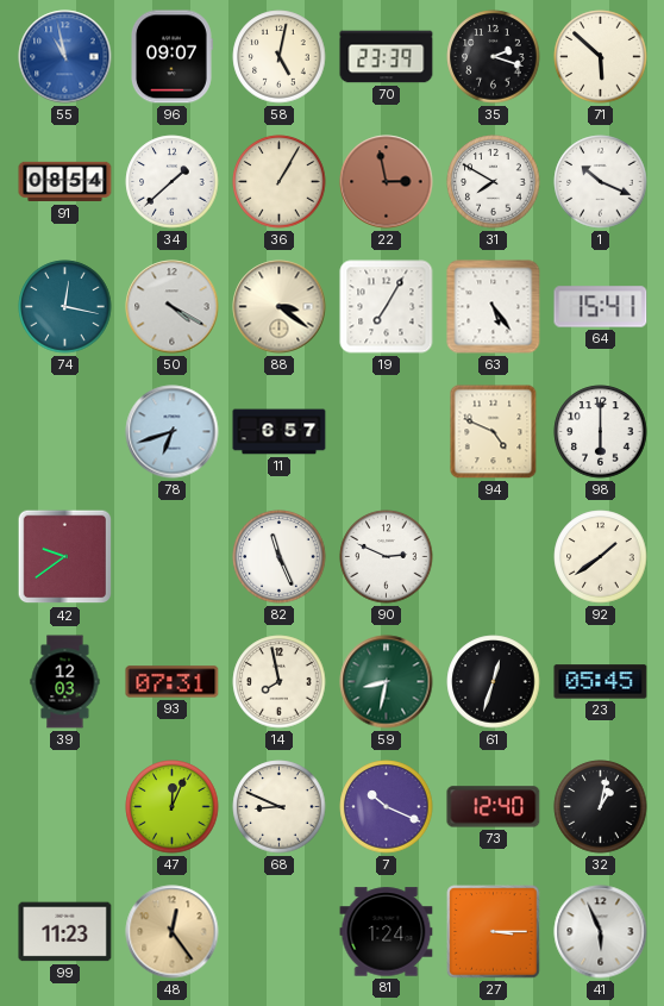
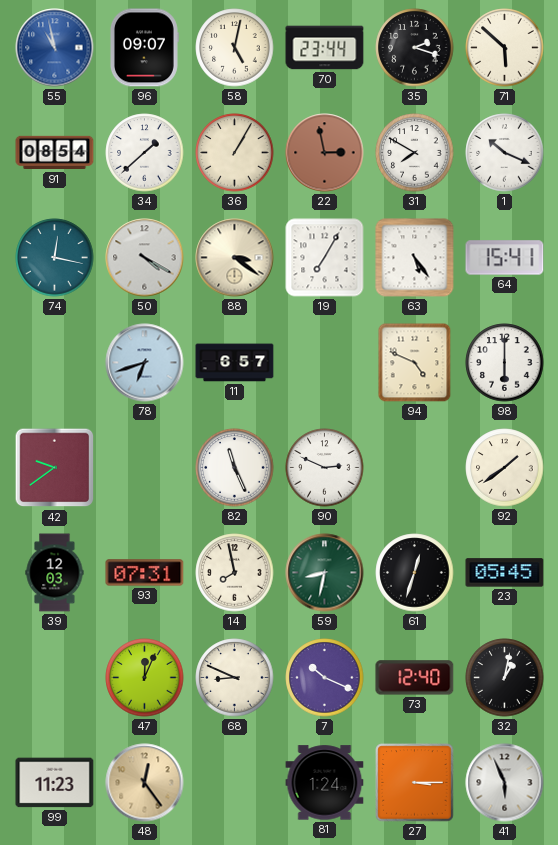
70: 23:39 -> 23:44
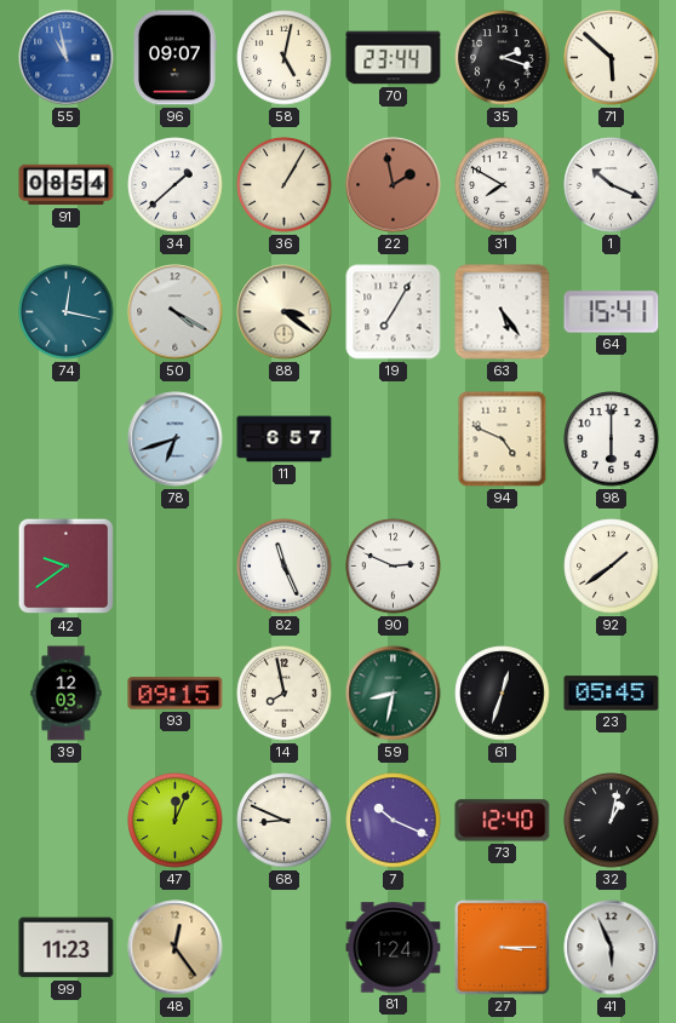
22: 2:58 -> 1:58
93: 07:31 -> 09:15
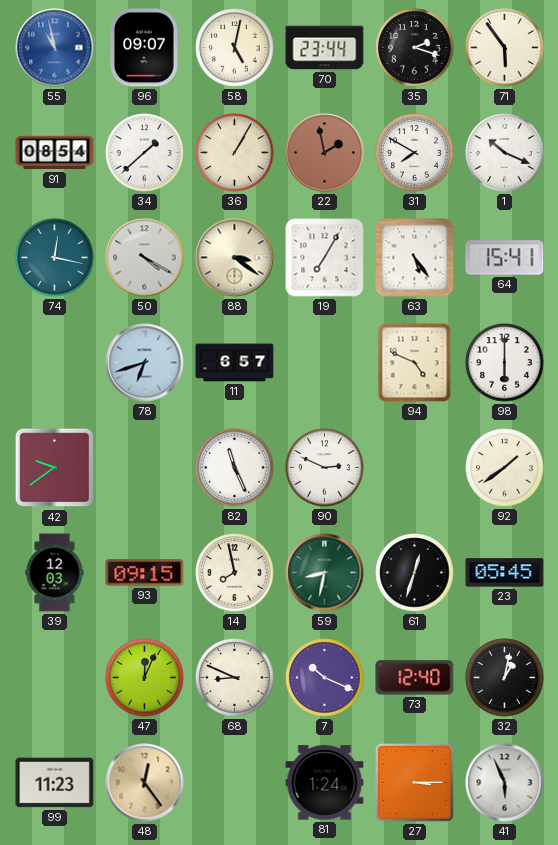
71: 5:52 -> 5:54
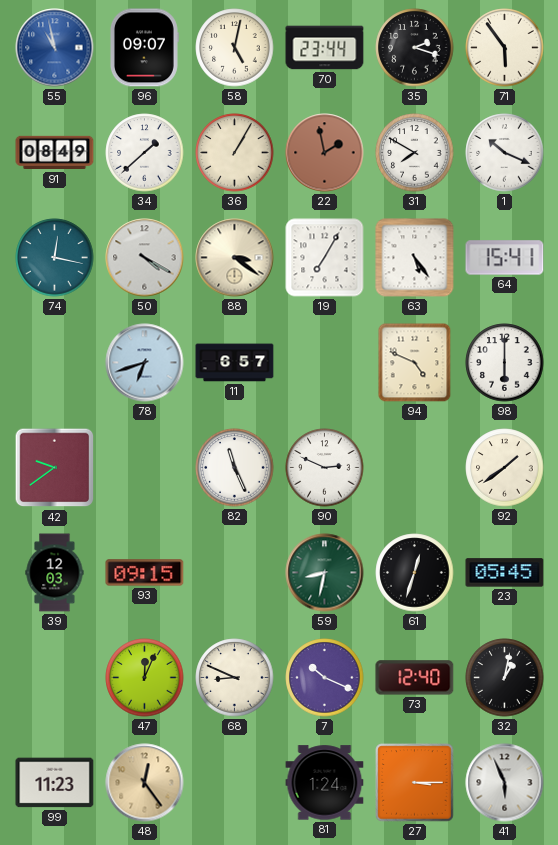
91: 08:54 -> 08:49
14: 7:58 -> none
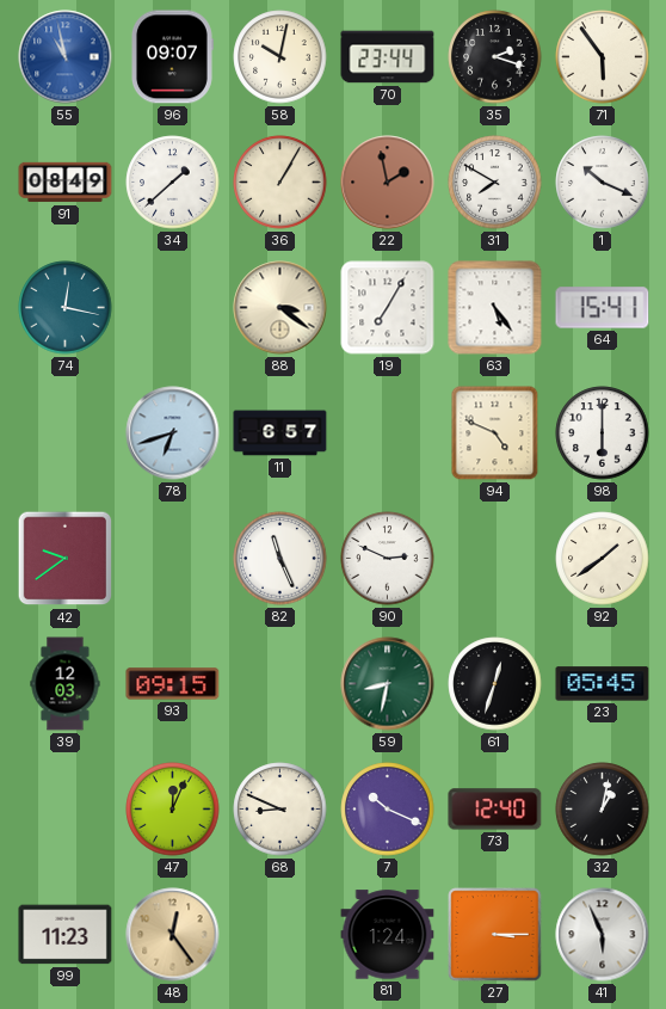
58: 5:02 -> 10:02
50: 4:20 -> none
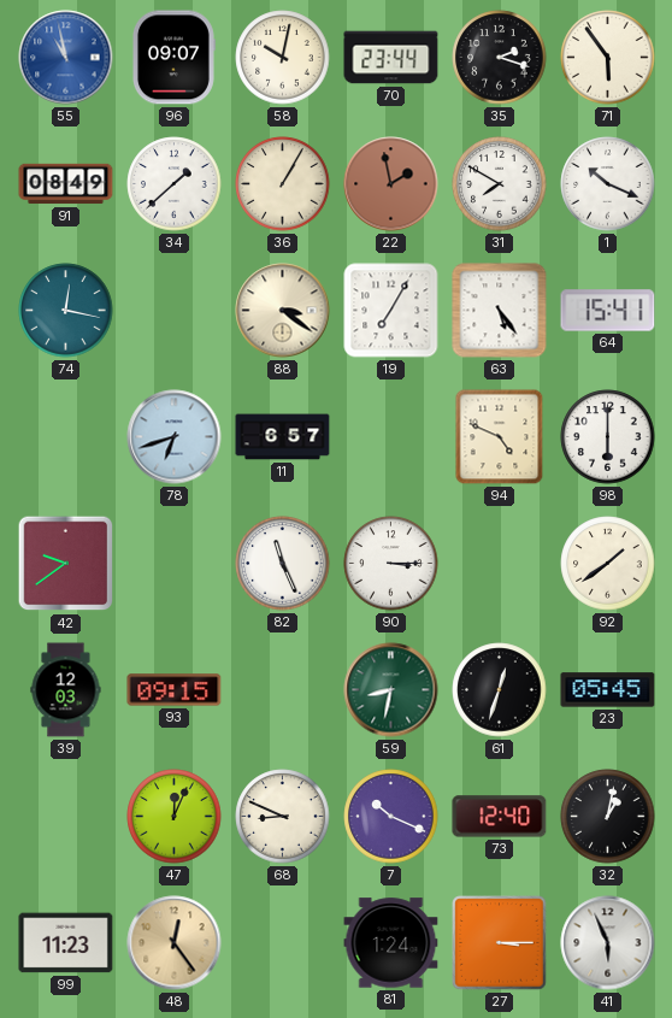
90: 2:49 -> 3:15
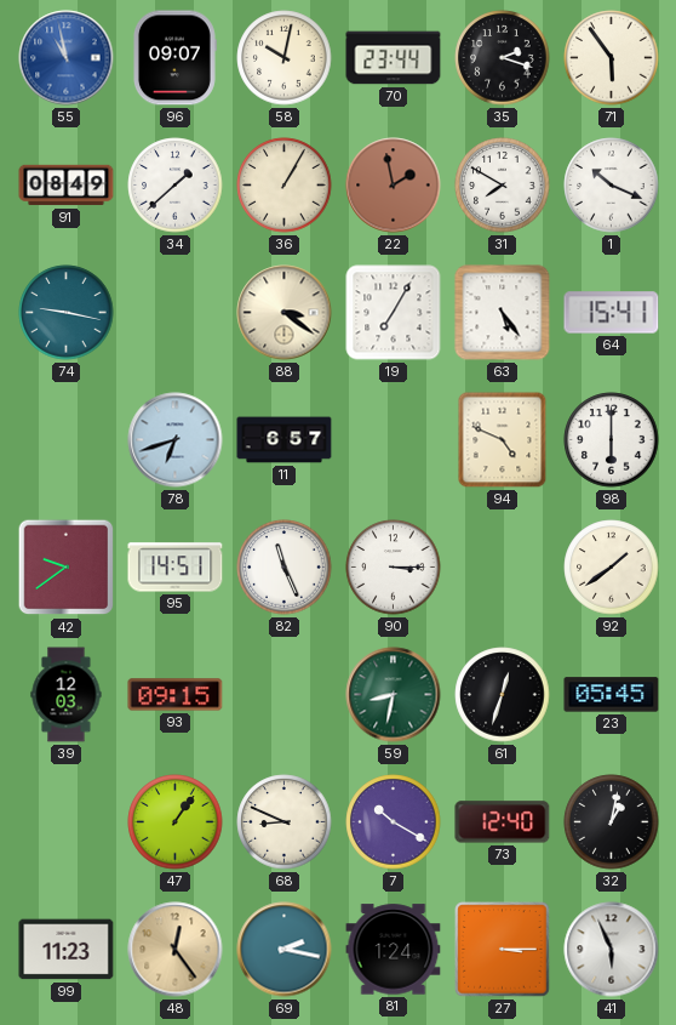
74: 12:17 -> 9:17
95: none -> 14:51
47: 12:04 -> 1:06
7: 10:19 -> 10:20
69: none -> 2:17
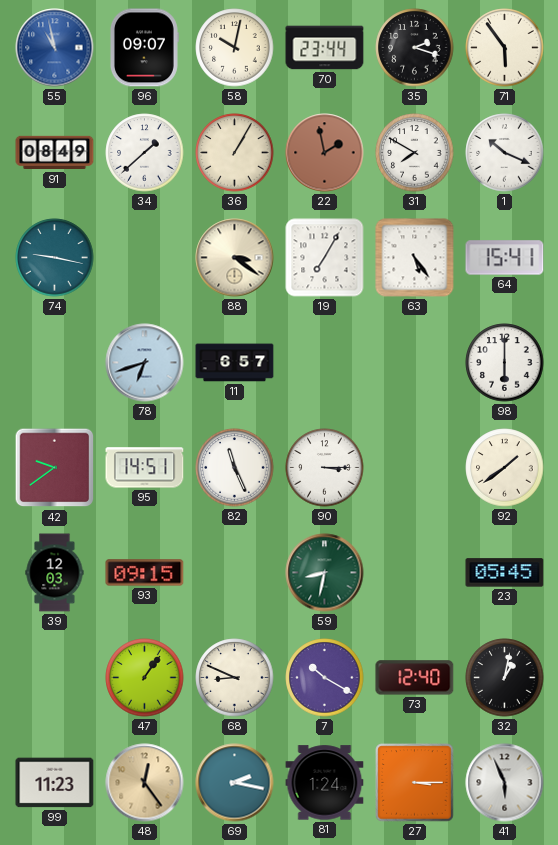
94: 4:49 -> none
61: 12:33 -> none
